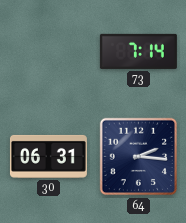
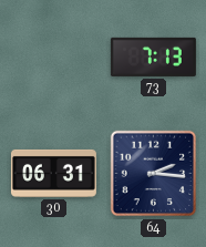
73: 7:14 -> 7:13
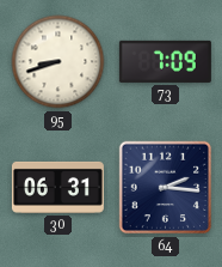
95: none -> 8:42
73: 7:13 -> 7:09
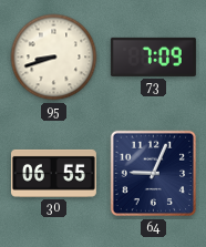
30: 06:31 -> 06:55
64: 2:16 -> 9:04
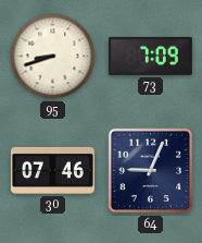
30: 06:55 -> 07:46
